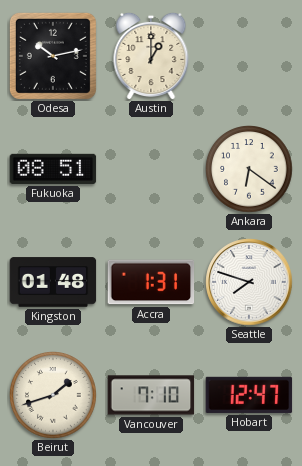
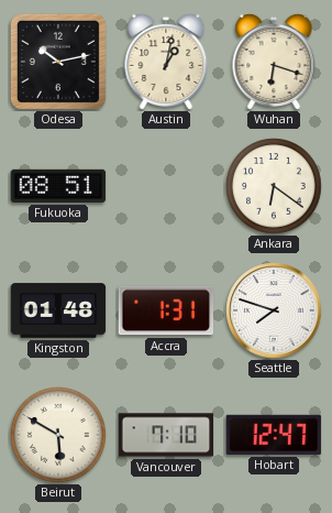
Austin: 1:00 -> 1:02
Wuhan: none -> 6:18
Beirut: 1:42 -> 5:50
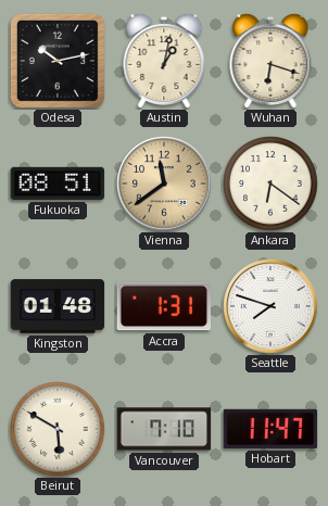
Vienna: none -> 11:39
Hobart: 12:47 -> 11:47
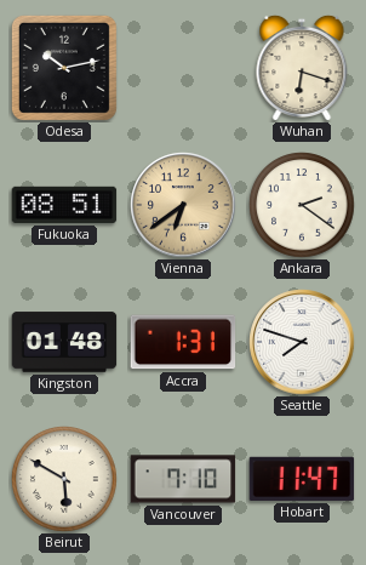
Austin: 1:02 -> none
Vienna: 11:39 -> 6:39
Ankara: 6:21 -> 2:21
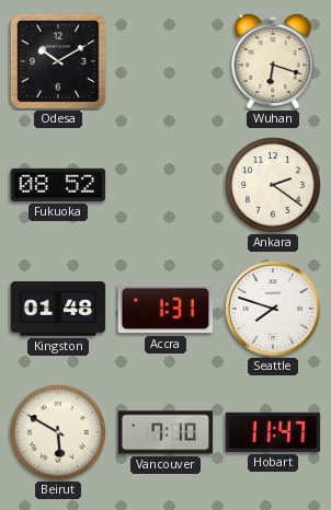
Odesa: 10:13 -> 10:10
Fukuoka: 08:51 -> 08:52
Vienna: 6:39 -> none
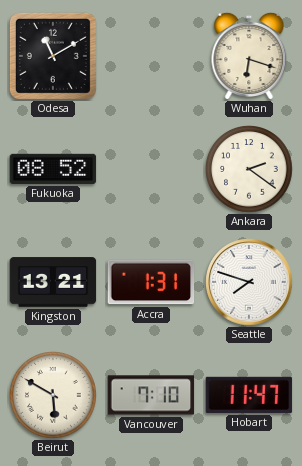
Odesa: 10:10 -> 11:10
Kingston: 01:48 -> 13:21
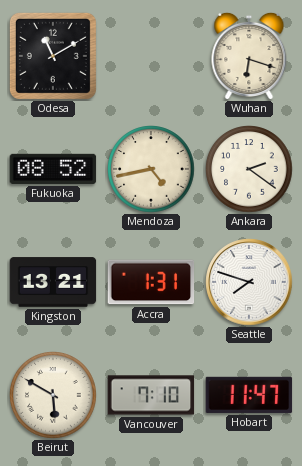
Mendoza: none -> 4:43
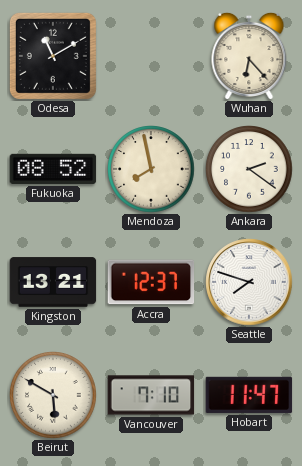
Wuhan: 6:18 -> 6:23
Mendoza: 4:43 -> 7:58
Accra: 1:31 -> 12:37
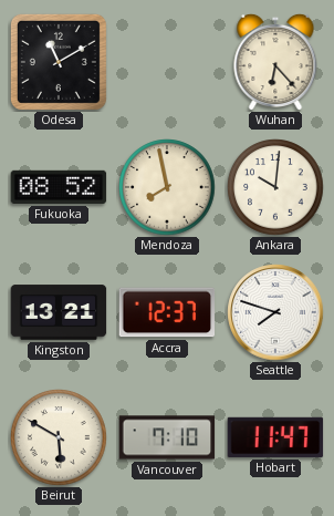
Ankara: 2:21 -> 10:01
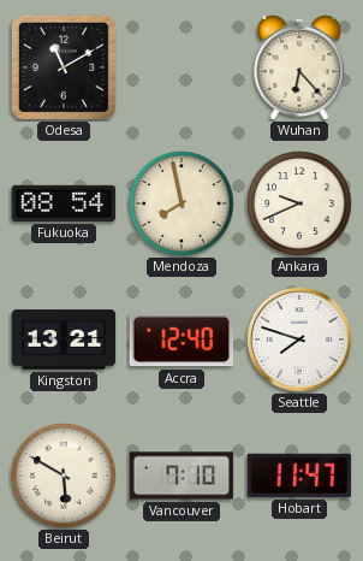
Fukuoka: 08:52 -> 08:54
Ankara: 10:01 -> 9:41
Accra: 12:37 -> 12:40
